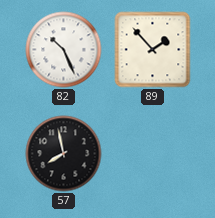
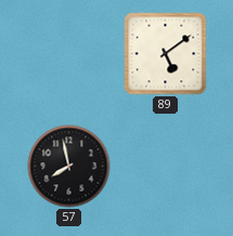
82: 10:26 -> none
89: 1:53 -> 5:09
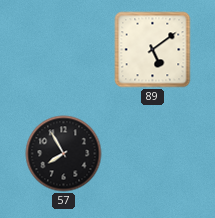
57: 7:58 -> 7:55
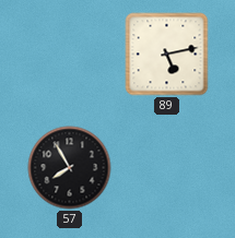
89: 5:09 -> 5:13
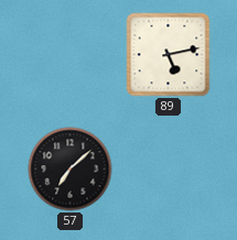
57: 7:55 -> 7:08
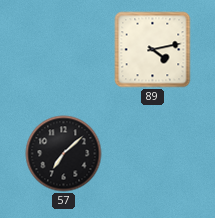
89: 5:13 -> 4:13
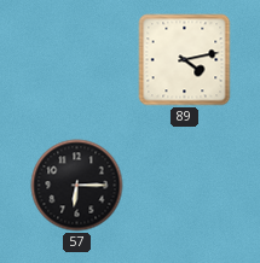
57: 7:08 -> 6:15
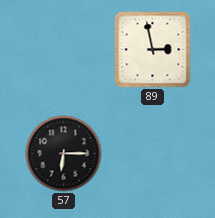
89: 4:13 -> 2:58
